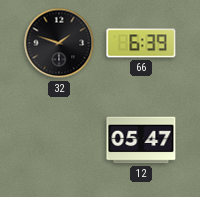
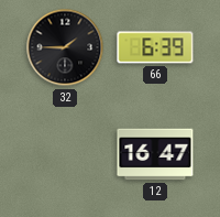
32: 1:48 -> 1:45
12: 05:47 -> 16:47
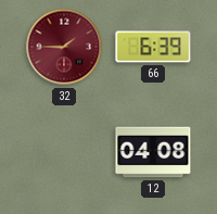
32 dial: black -> burgundy
12: 16:47 -> 04:08
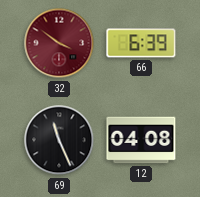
32: 1:45 -> 3:51
69: none -> 11:26
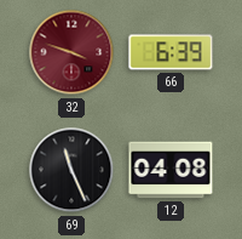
32: 3:51 -> 3:48
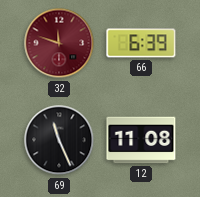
32: 3:48 -> 11:48
12: 04:08 -> 11:08
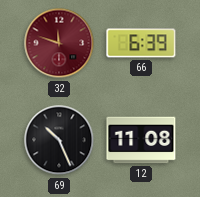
69: 11:26 -> 10:26
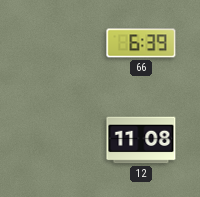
32: 11:48 -> none
69: 10:26 -> none
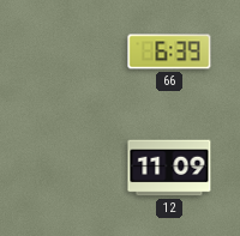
12: 11:08 -> 11:09
